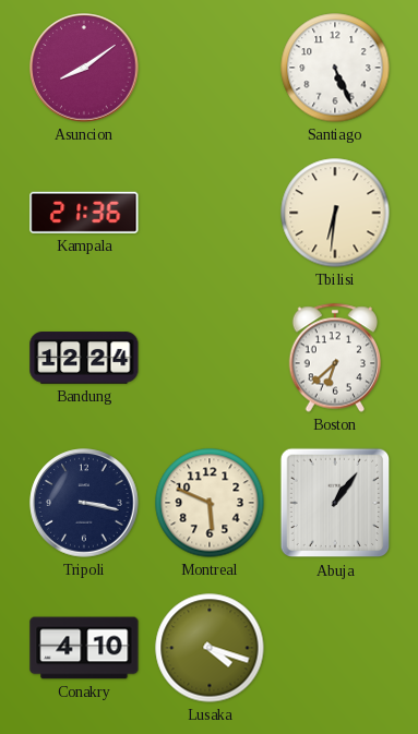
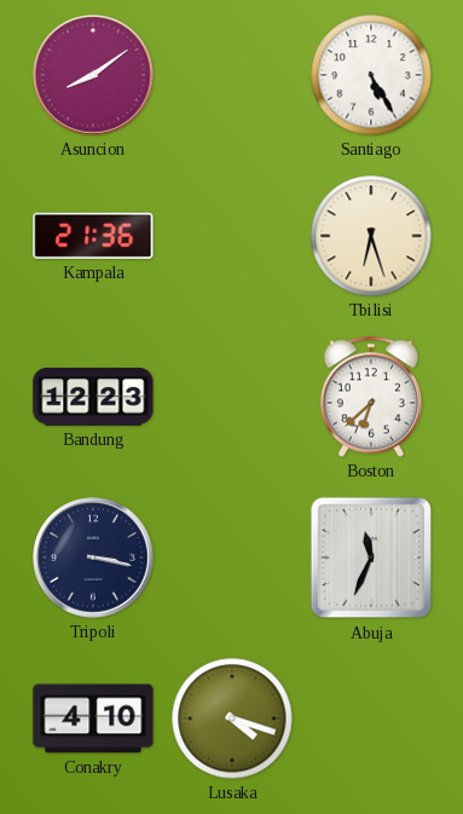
Santiago: 5:26 -> 5:25
Tbilisi: 6:31 -> 6:27
Bandung: 12:24 -> 12:23
Montreal: 5:49 -> none
Abuja: 1:06 -> 11:34
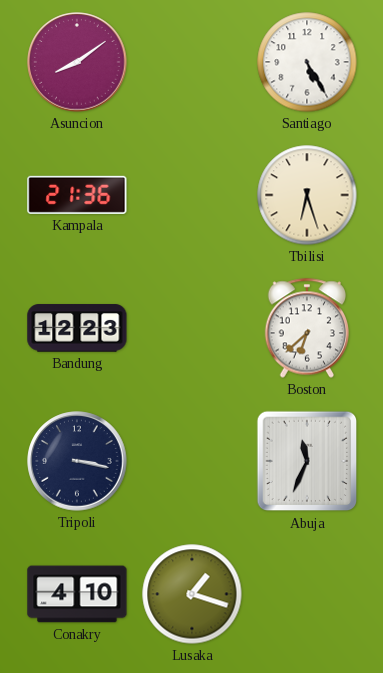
Lusaka: 4:18 -> 1:18
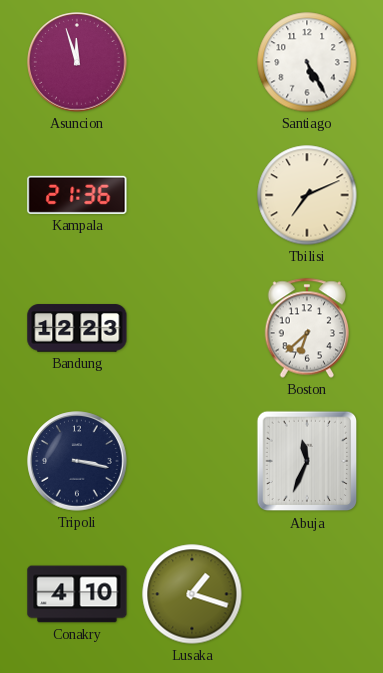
Asuncion: 8:09 -> 11:57
Tbilisi: 6:27 -> 7:11
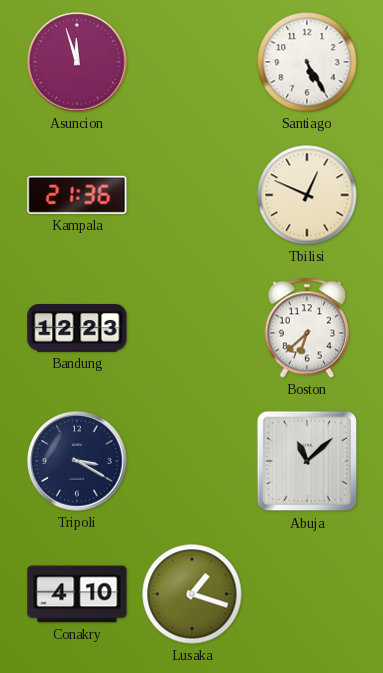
Tbilisi: 7:11 -> 12:49
Tripoli: 3:17 -> 3:20
Abuja: 11:34 -> 11:08
